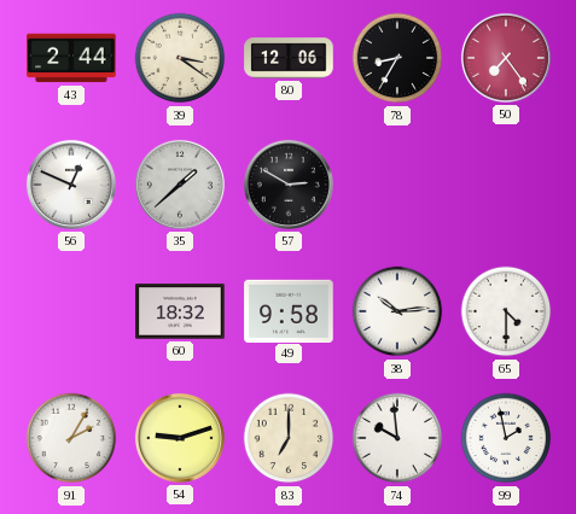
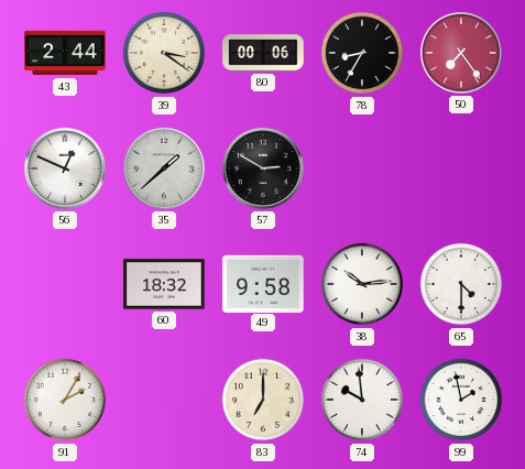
80: 12:06 -> 00:06
54: 9:12 -> none
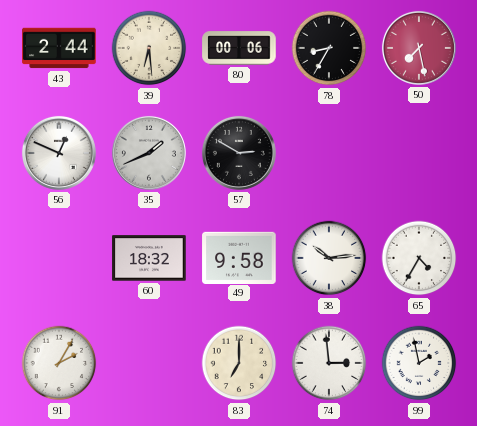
39: 3:21 -> 6:29
50: 7:24 -> 7:28
35: 1:38 -> 1:41
65: 4:30 -> 4:35
74: 9:59 -> 2:59
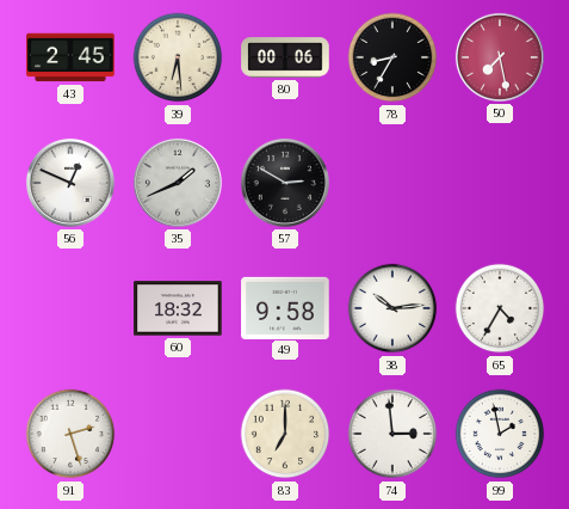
43: 2:44 -> 2:45
91: 2:05 -> 2:27
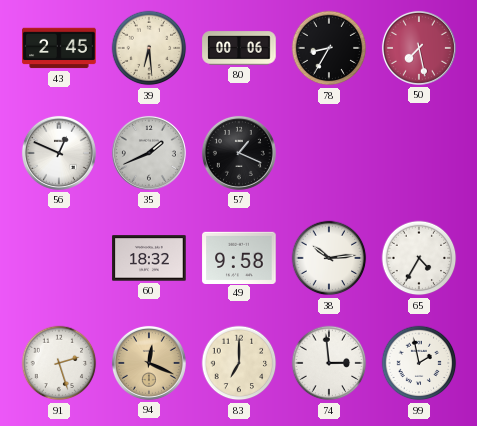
57: 2:50 -> 1:19
94: none -> 12:19
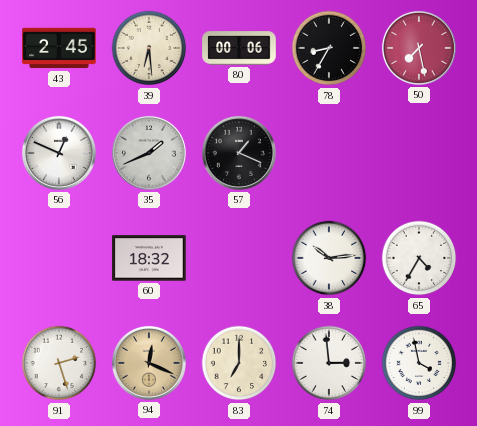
49: 9:58 -> none
99: 1:58 -> 3:58
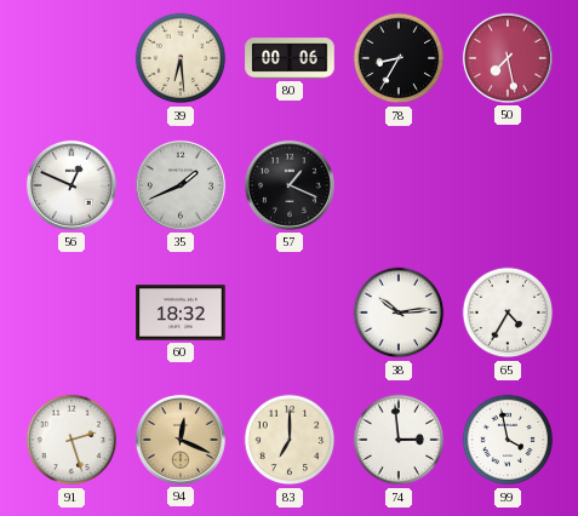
43: 2:45 -> none
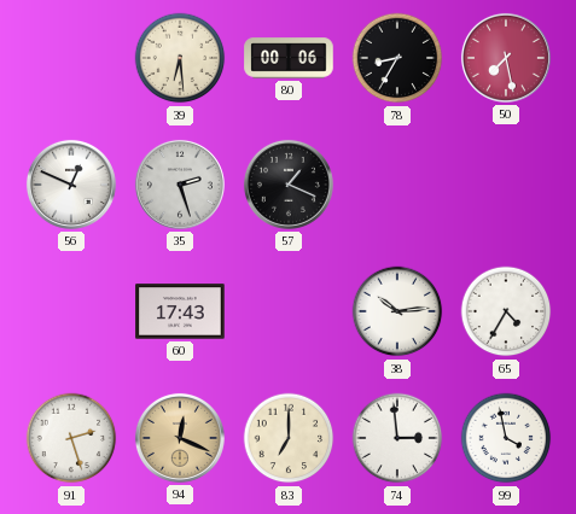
35: 1:41 -> 2:27
60: 18:32 -> 17:43
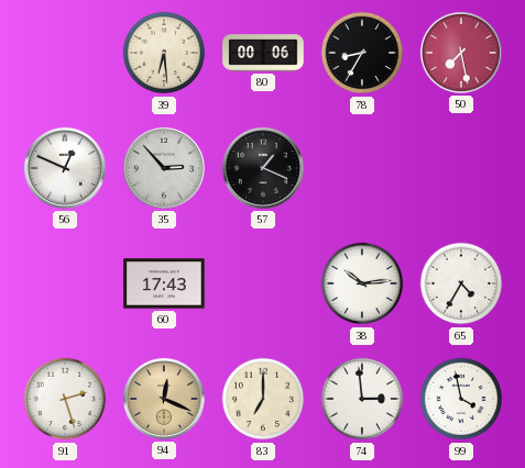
35: 2:27 -> 2:53
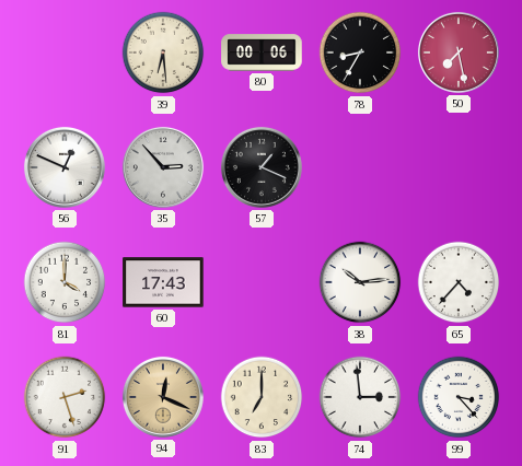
81: none -> 4:00
65: 4:35 -> 4:37
99: 3:58 -> 3:23
